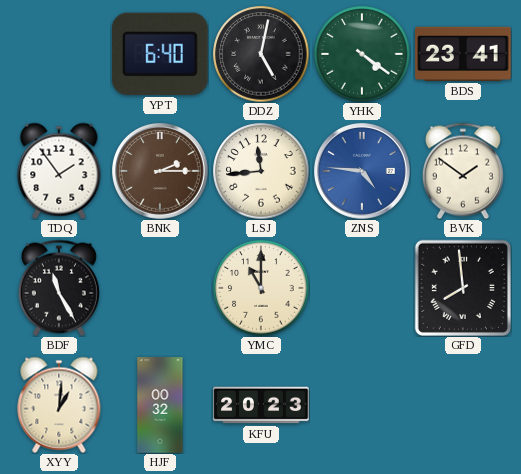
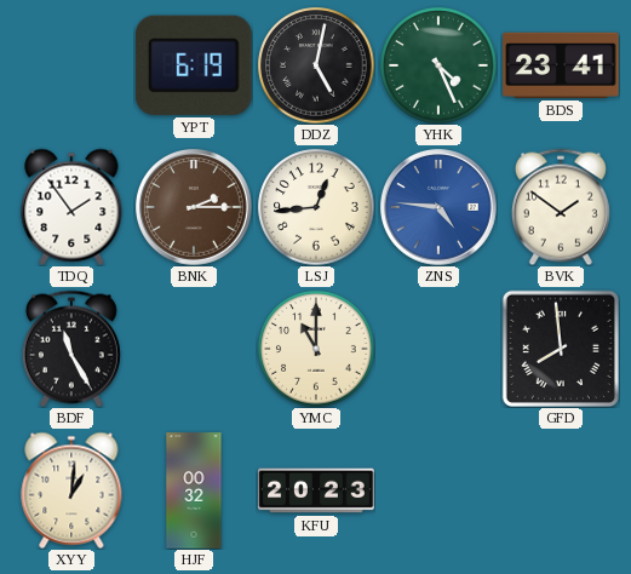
YPT: 6:40 -> 6:19
YHK: 4:21 -> 4:26
LSJ: 11:44 -> 12:44
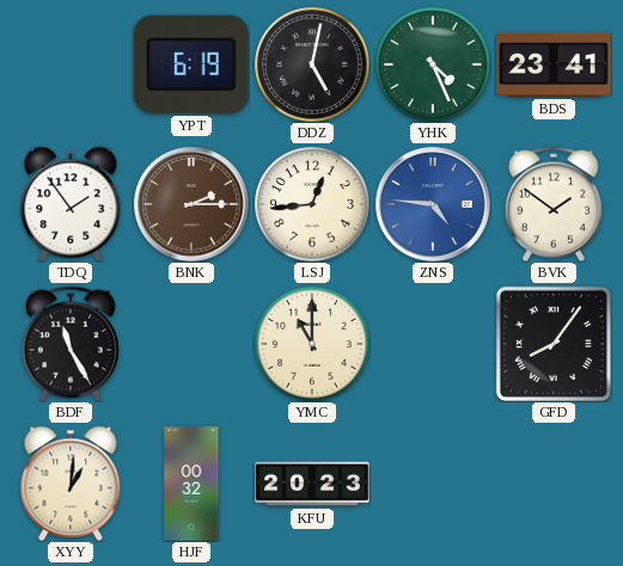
GFD: 7:59 -> 8:06
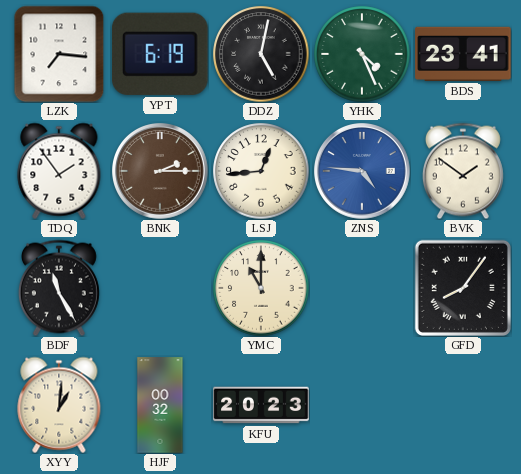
LZK: none -> 7:16
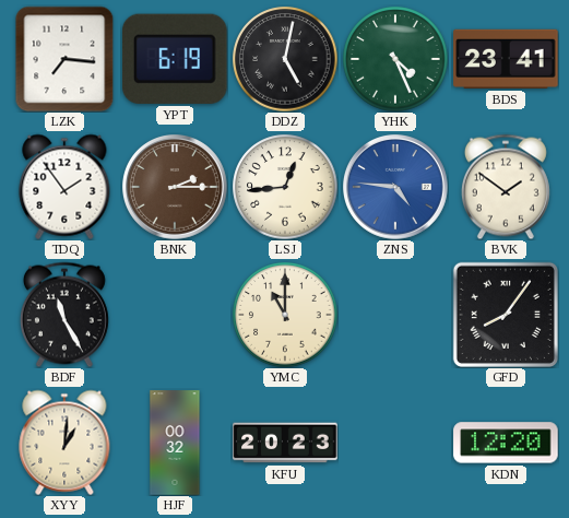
KDN: none -> 12:20
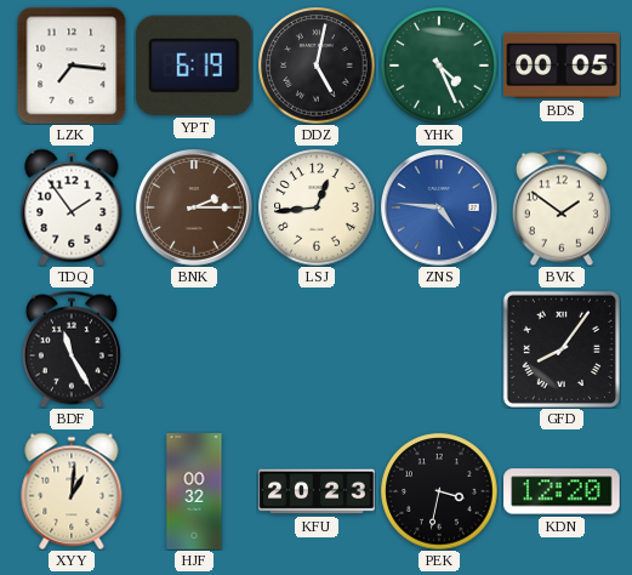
BDS: 23:41 -> 00:05
YMC: 11:00 -> none
PEK: none -> 3:32
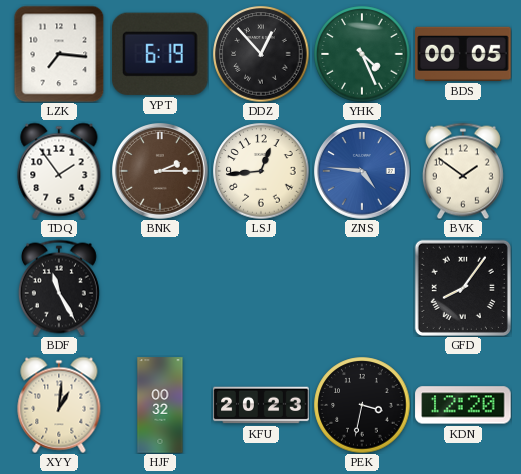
DDZ: 5:02 -> 12:53
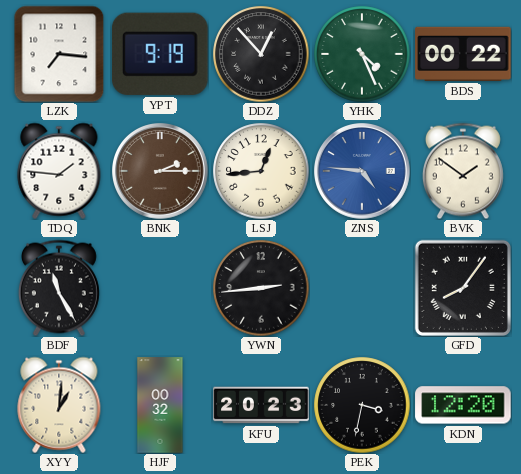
YPT: 6:19 -> 9:19
BDS: 00:05 -> 00:22
TDQ: 1:54 -> 1:46
YWN: none -> 2:44
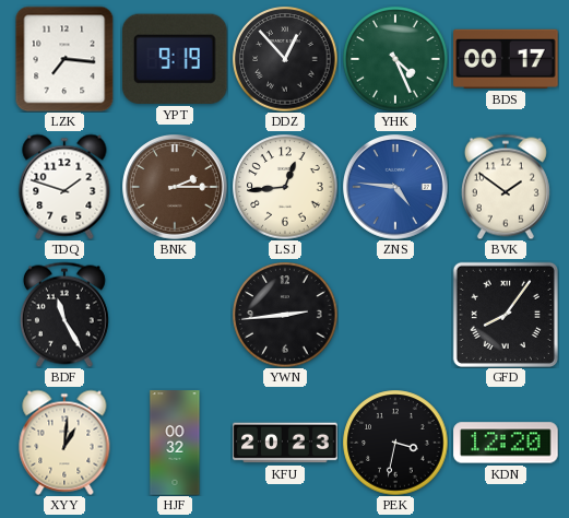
BDS: 00:22 -> 00:17
TDQ: 1:46 -> 1:48
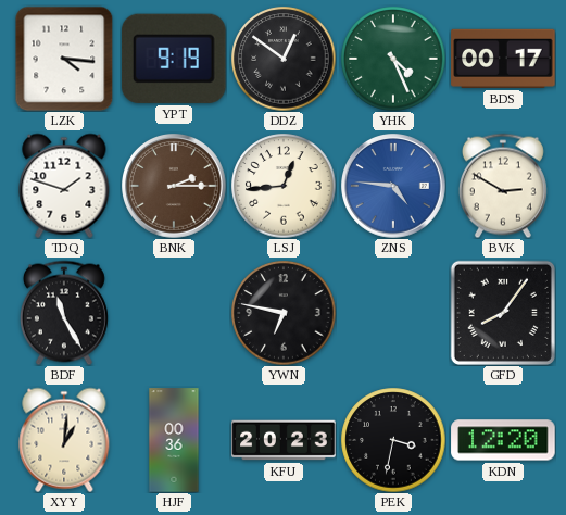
LZK: 7:16 -> 4:16
DDZ: 12:53 -> 12:51
BVK: 1:51 -> 2:50
YWN: 2:44 -> 6:47
HJF: 00:32 -> 00:36
